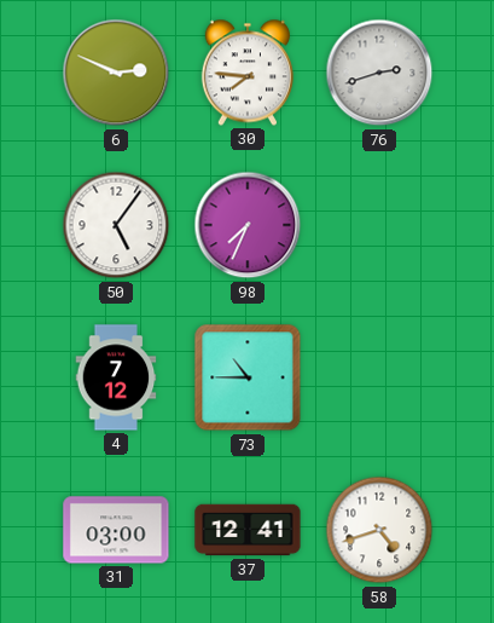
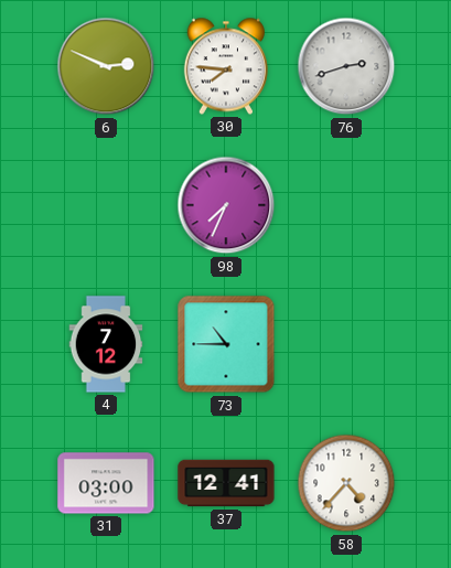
50: 5:06 -> none
58: 4:42 -> 4:37
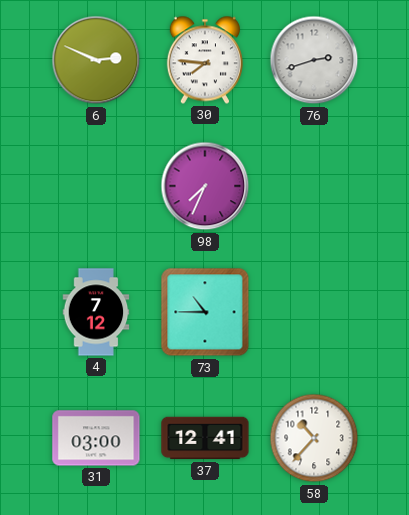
58: 4:37 -> 10:37
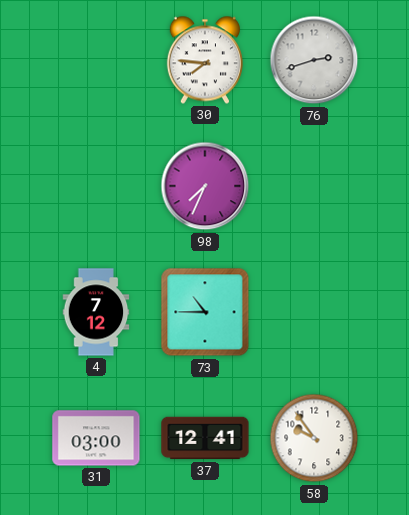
6: 2:49 -> none
58: 10:37 -> 9:54
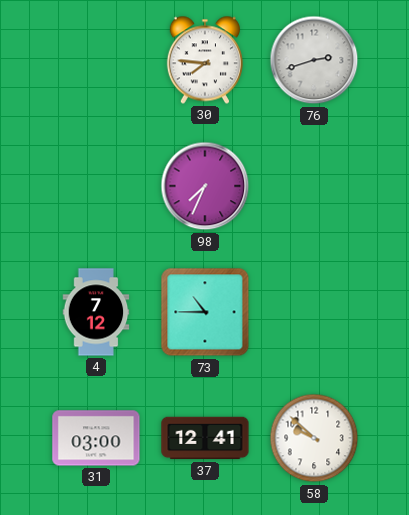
58: 9:54 -> 9:52
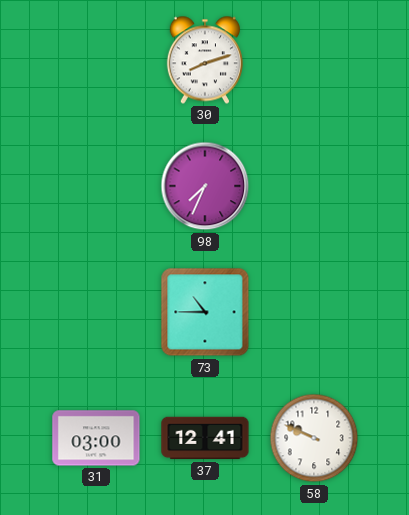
30: 7:46 -> 8:12
76: 2:42 -> none
4: 7:12 -> none
58: 9:52 -> 9:49
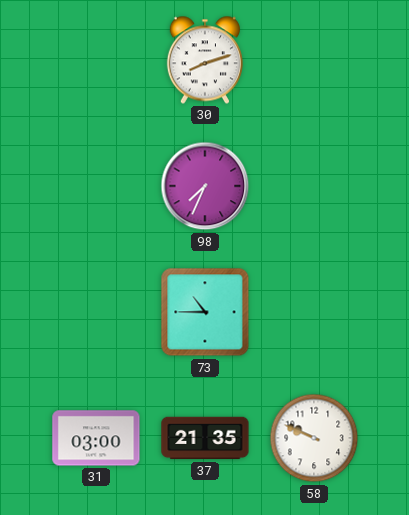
37: 12:41 -> 21:35
